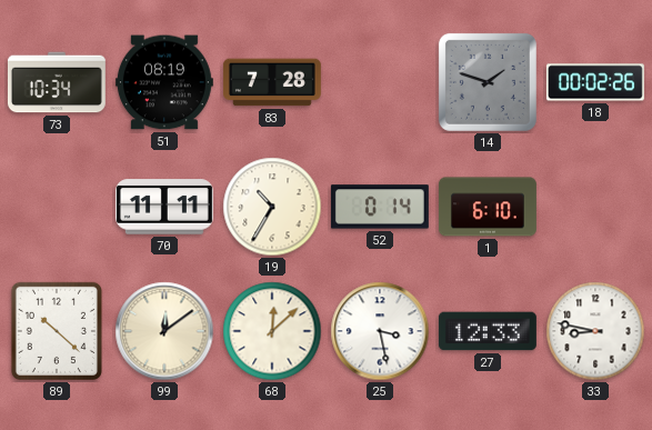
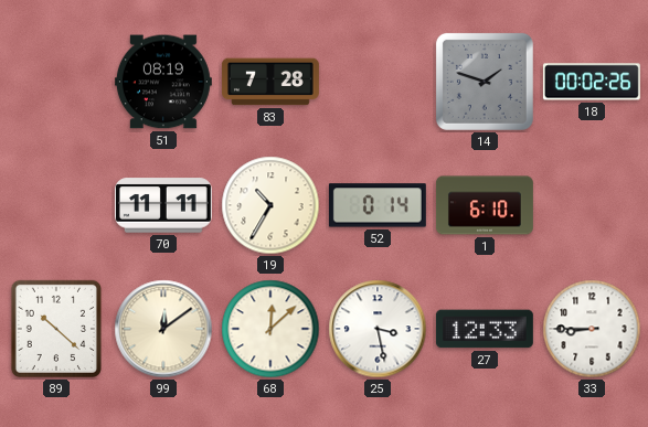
73: 10:34 -> none
33: 8:47 -> 8:45
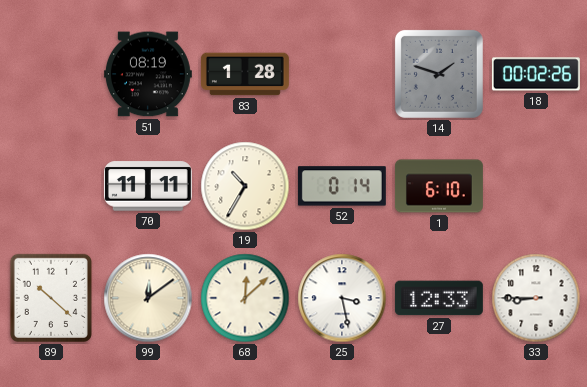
83: 7:28 -> 1:28
